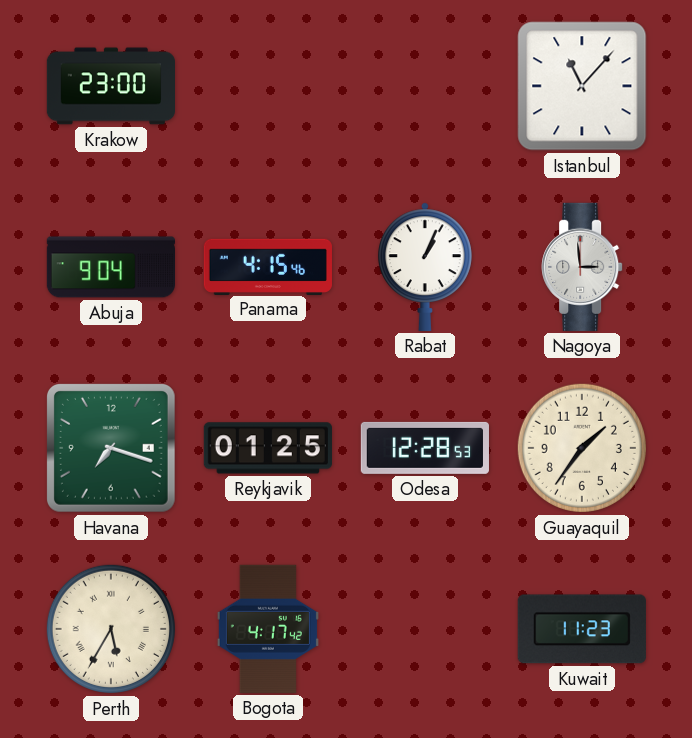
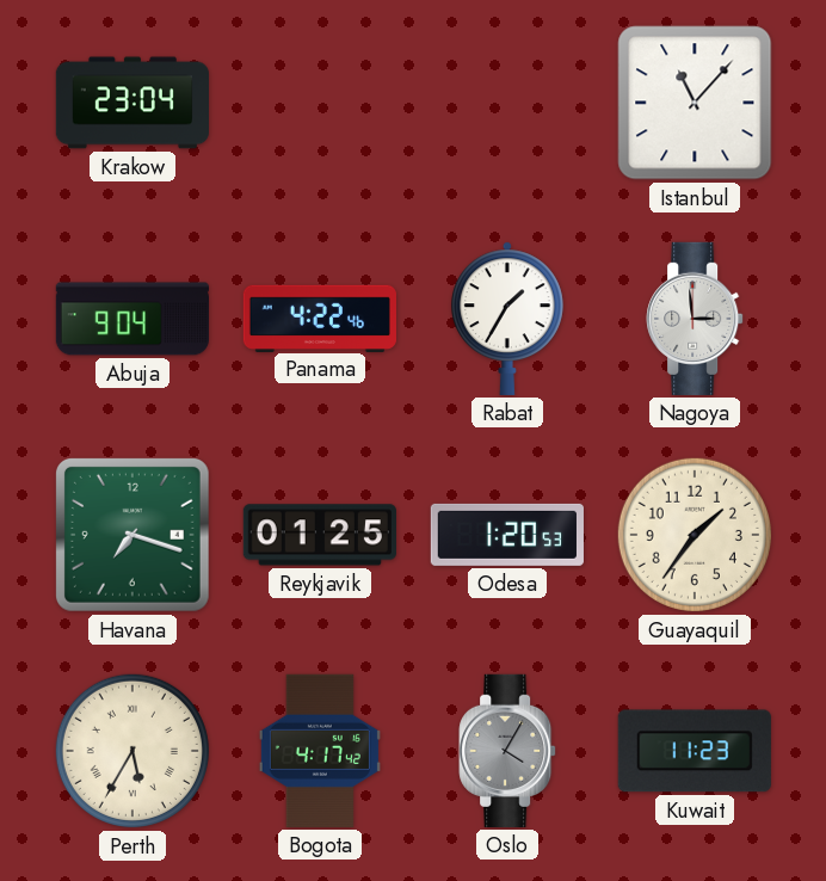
Krakow: 23:00 -> 23:04
Panama: 4:15 -> 4:22
Rabat: 1:04 -> 1:35
Odesa: 12:28 -> 1:20
Oslo: none -> 4:05
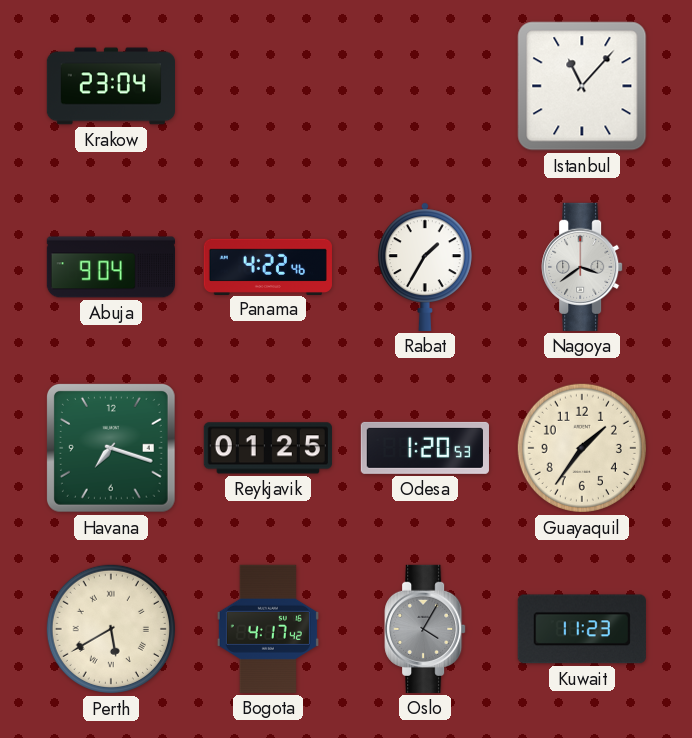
Nagoya: 2:59 -> 3:39
Perth: 5:35 -> 5:40
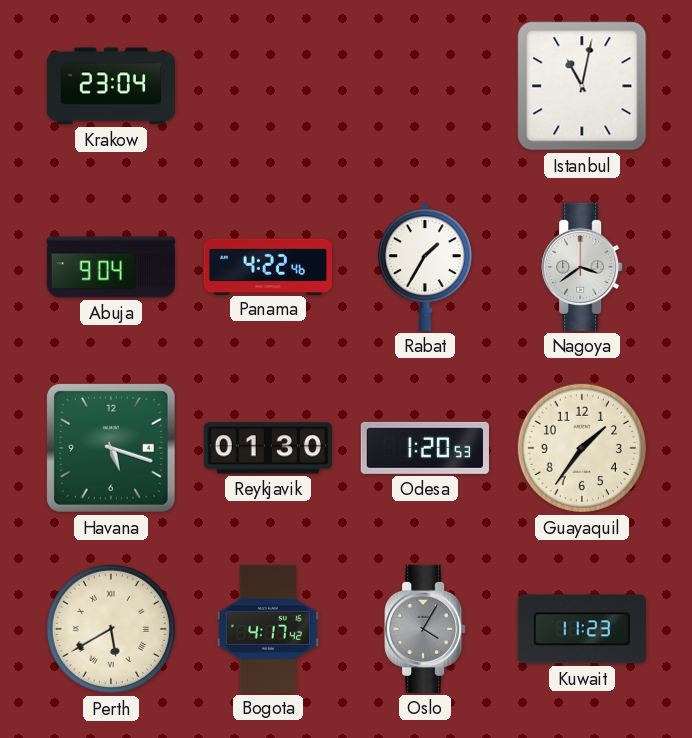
Istanbul: 11:07 -> 11:02
Havana: 7:18 -> 5:18
Reykjavik: 01:25 -> 01:30
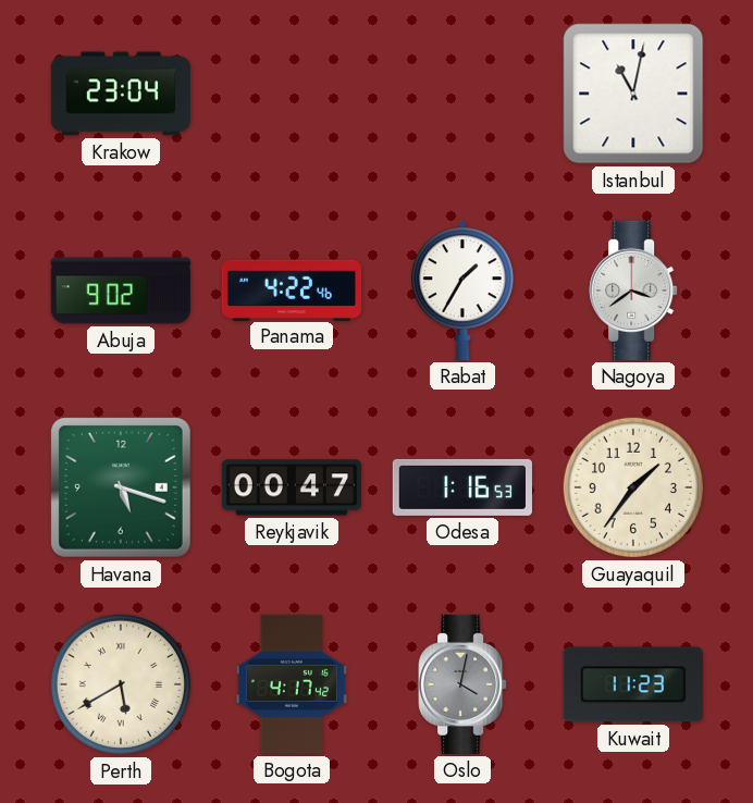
Abuja: 9:04 -> 9:02
Reykjavik: 01:30 -> 00:47
Odesa: 1:20 -> 1:16
Oslo: 4:05 -> 4:02
